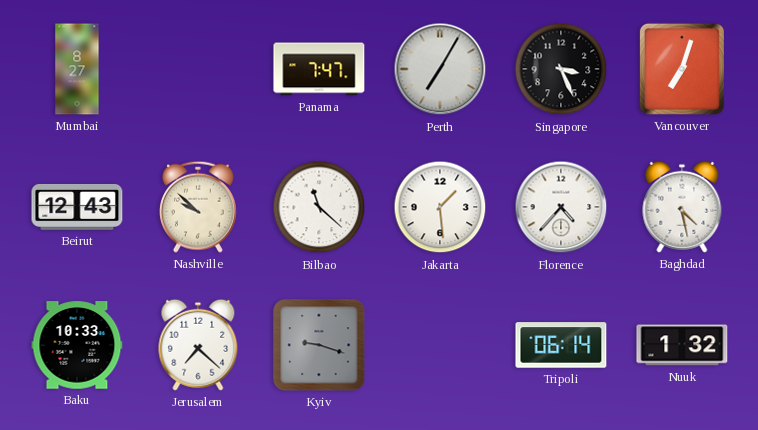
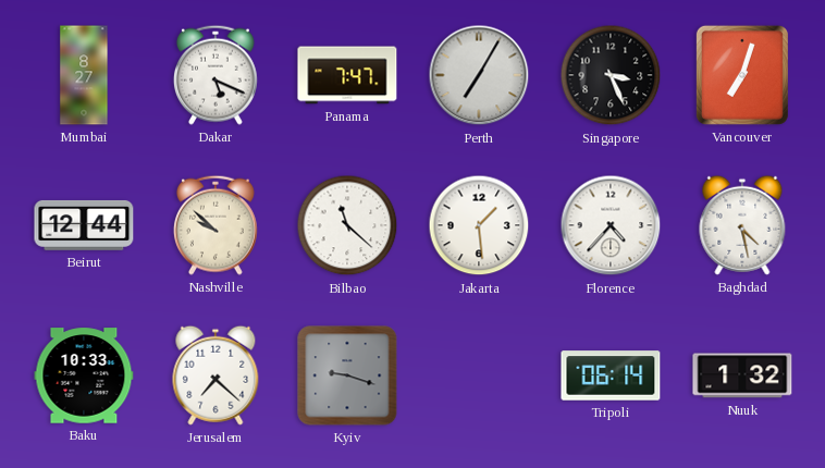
Dakar: none -> 5:19
Beirut: 12:43 -> 12:44
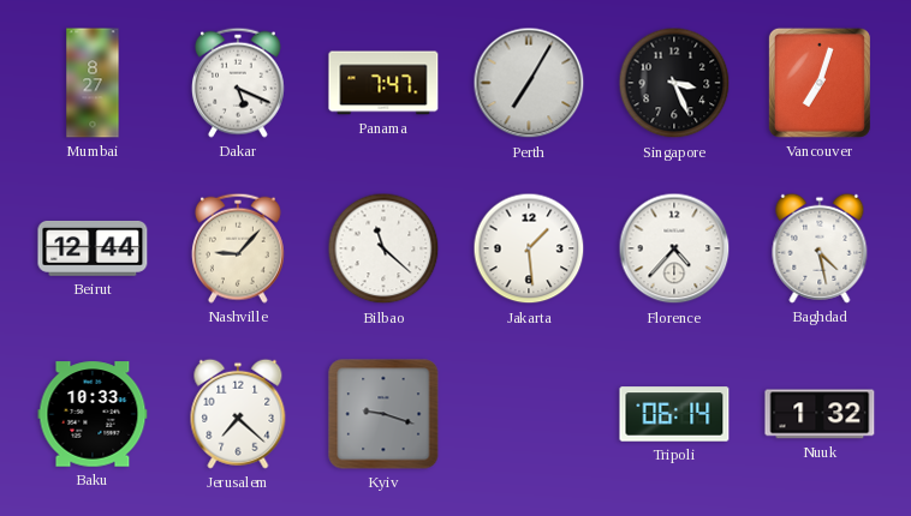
Nashville: 9:52 -> 9:07
